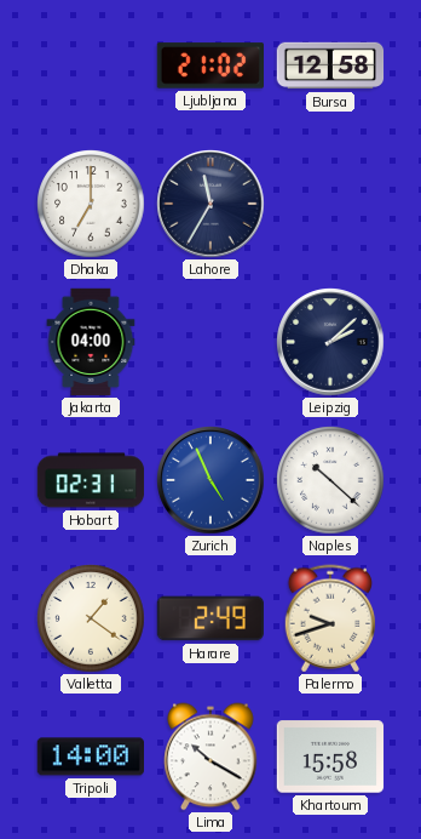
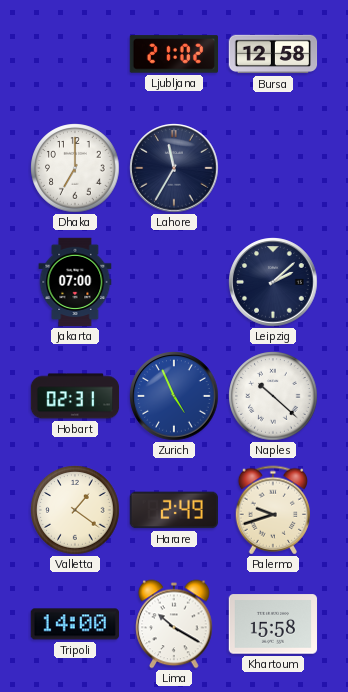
Jakarta: 04:00 -> 07:00
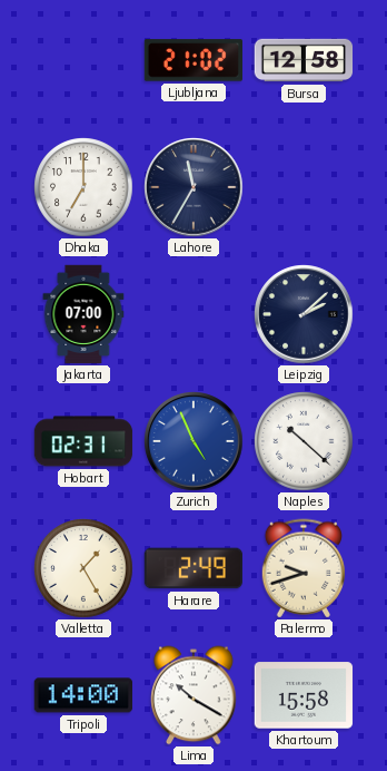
Valletta: 1:21 -> 1:25
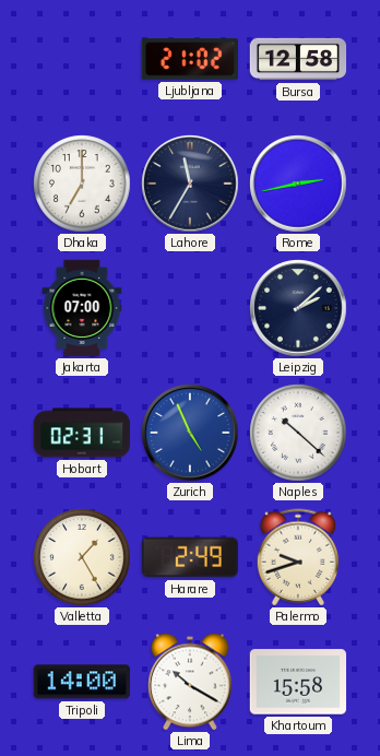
Rome: none -> 2:43
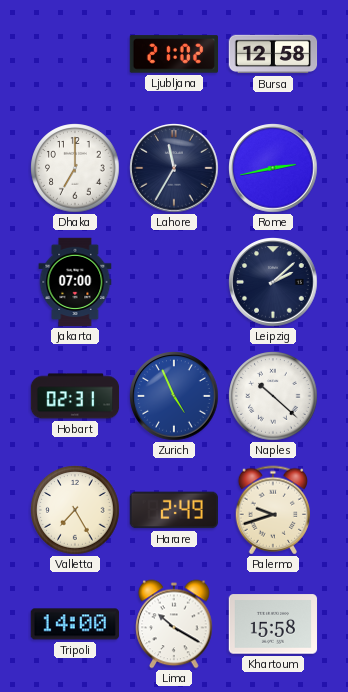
Valletta: 1:25 -> 7:25
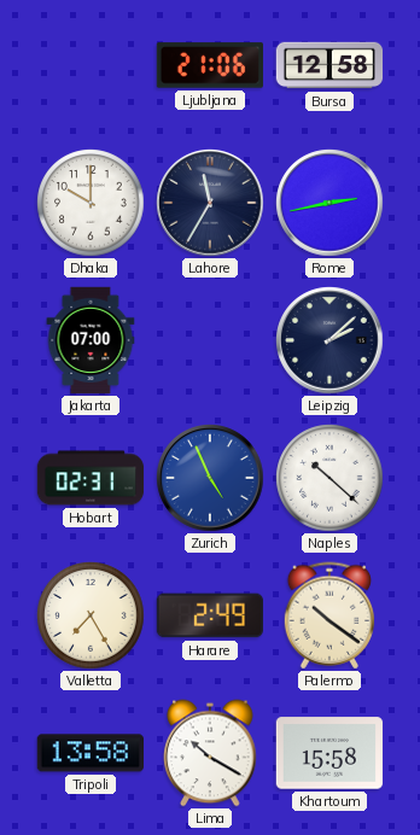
Ljubljana: 21:02 -> 21:06
Dhaka: 7:00 -> 10:00
Palermo: 9:42 -> 10:21
Tripoli: 14:00 -> 13:58
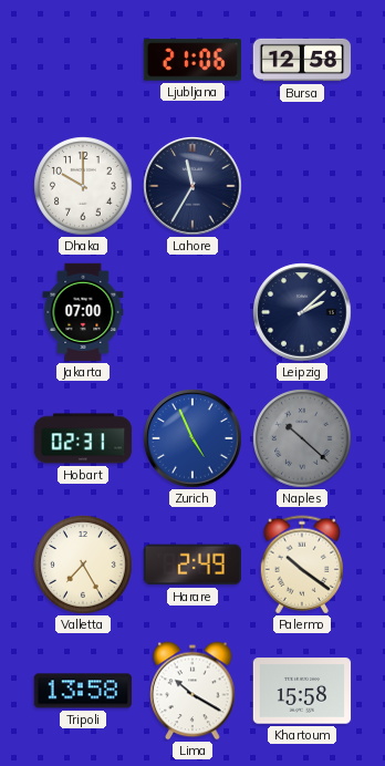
Rome: 2:43 -> none
Naples dial: white -> grey
